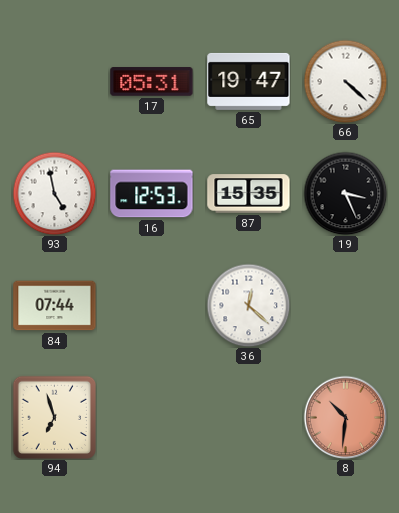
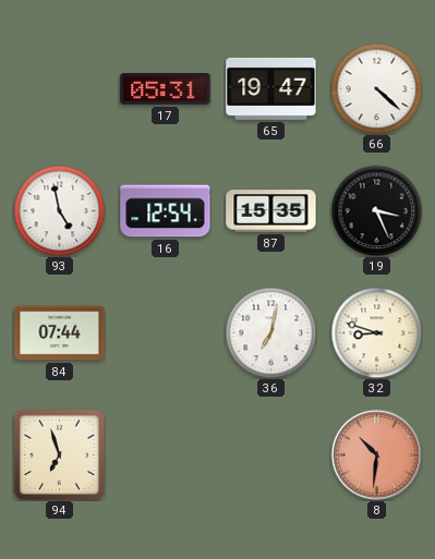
16: 12:53 -> 12:54
36: 12:22 -> 7:02
32: none -> 8:48
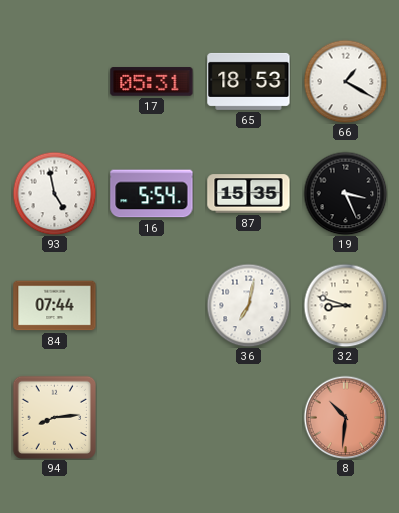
65: 19:47 -> 18:53
66: 4:22 -> 1:20
16: 12:54 -> 5:54
94: 6:57 -> 8:14
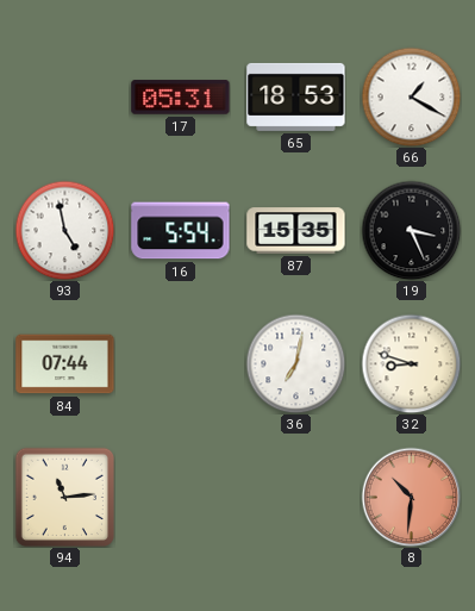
94: 8:14 -> 11:14
